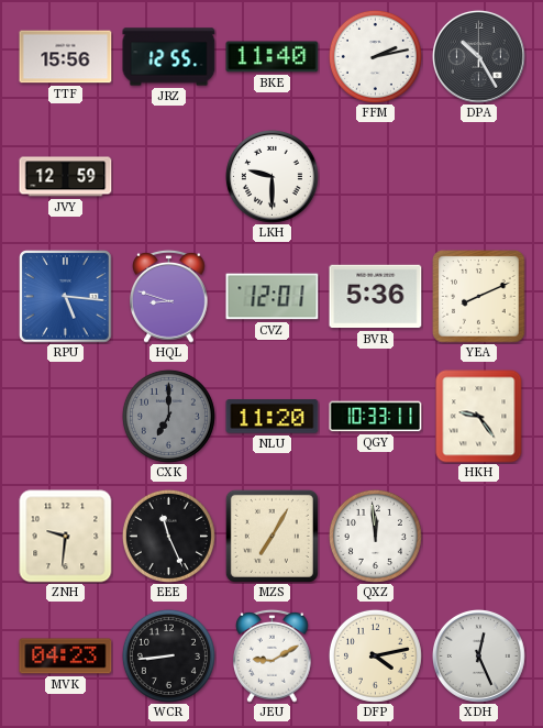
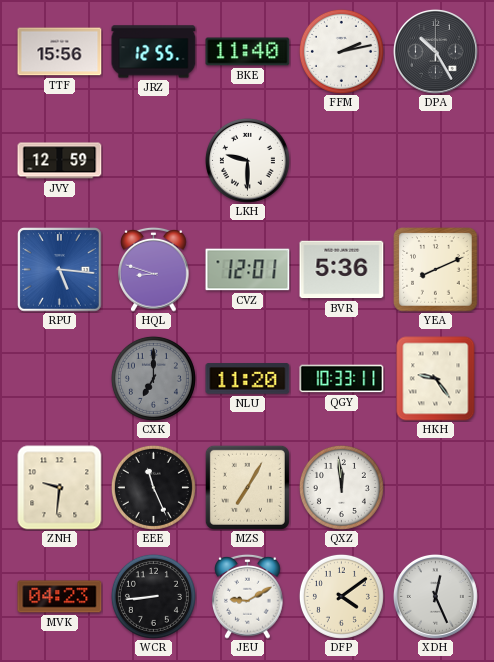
DFP: 4:13 -> 4:09
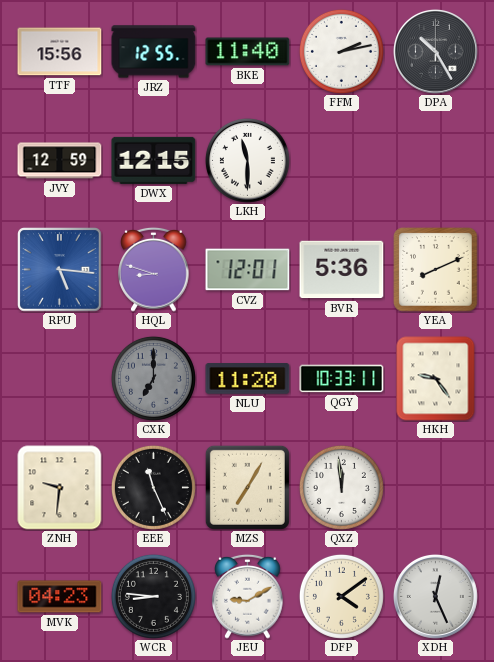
DWX: none -> 12:15
LKH: 9:30 -> 11:30
WCR: 8:44 -> 8:46
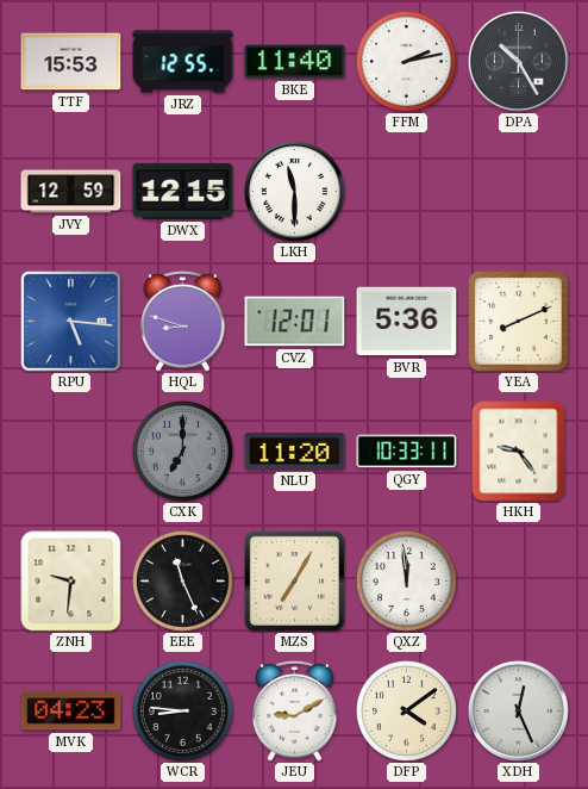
TTF: 15:56 -> 15:53
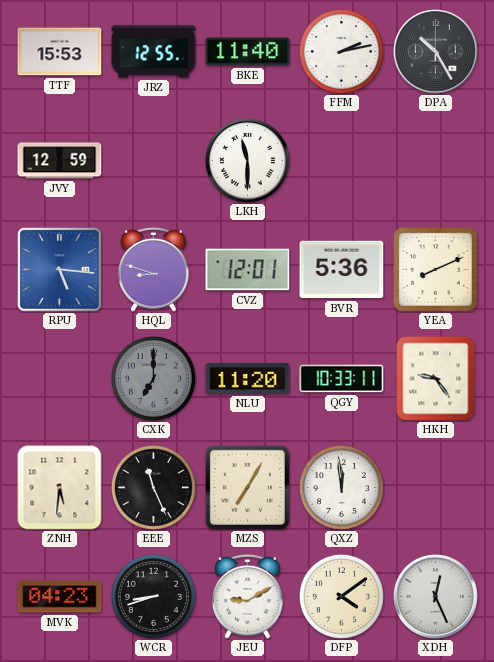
DWX: 12:15 -> none
ZNH: 9:31 -> 5:31
WCR: 8:46 -> 8:42
